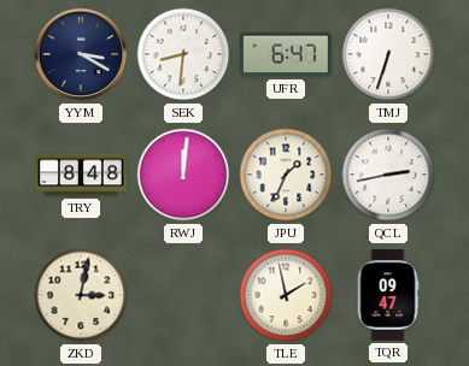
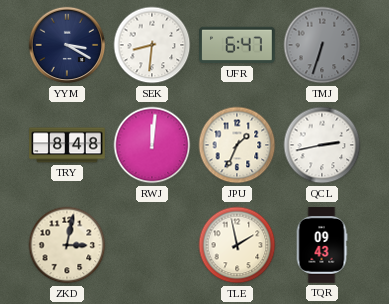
TMJ dial: white -> grey
TQR: 09:47 -> 09:43
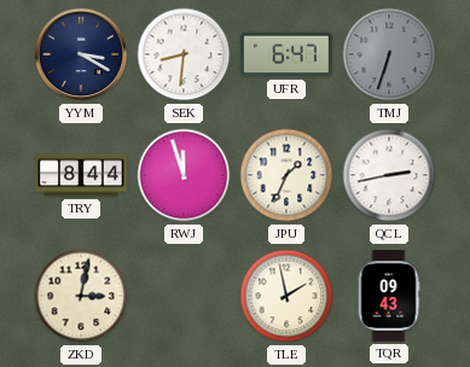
TRY: 8:48 -> 8:44
RWJ: 12:01 -> 11:57
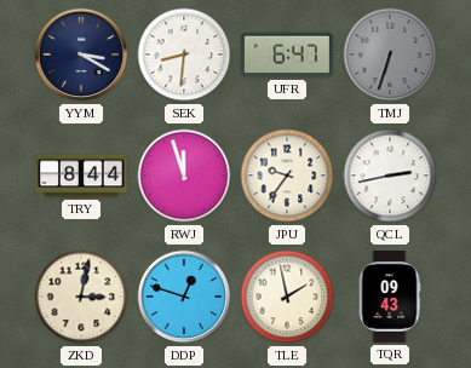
JPU: 1:34 -> 9:36
DDP: none -> 12:48
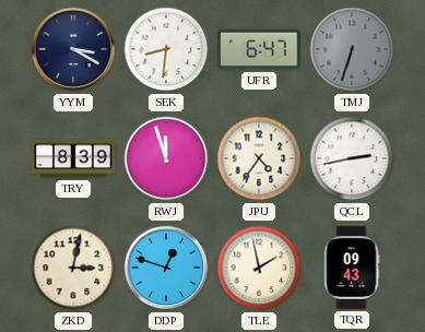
TRY: 8:44 -> 8:39
JPU: 9:36 -> 4:36
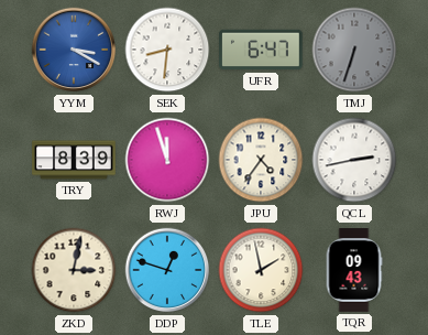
YYM dial: navy -> blue
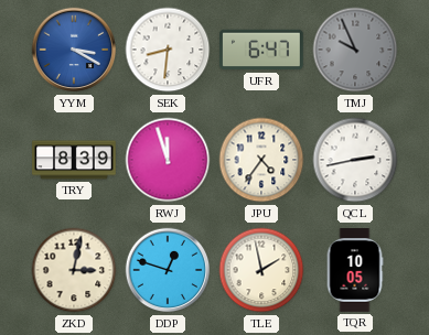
TMJ: 6:33 -> 9:56
TQR: 09:43 -> 10:05
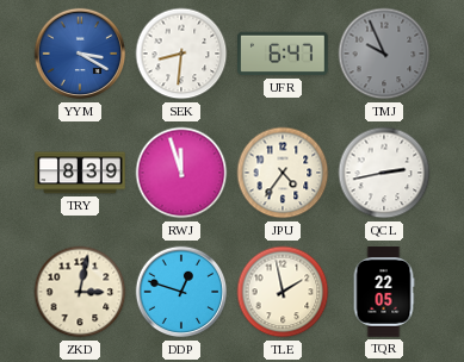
TQR: 10:05 -> 22:05
